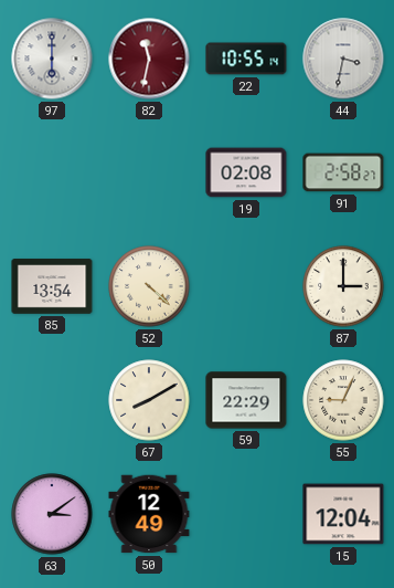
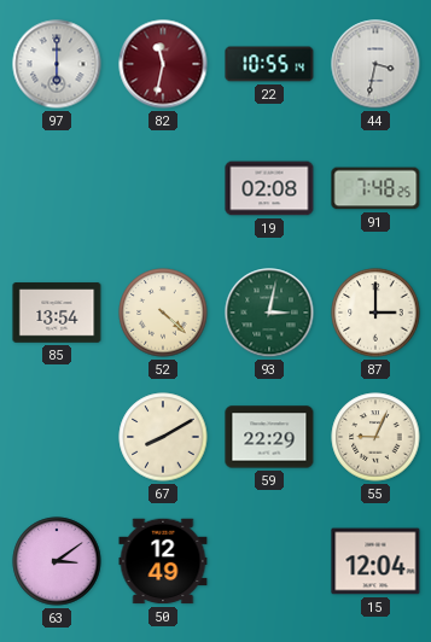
91: 2:58 -> 7:48
93: none -> 3:02
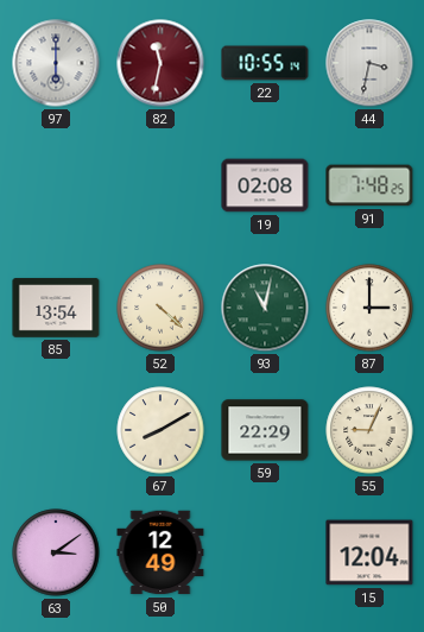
93: 3:02 -> 11:02
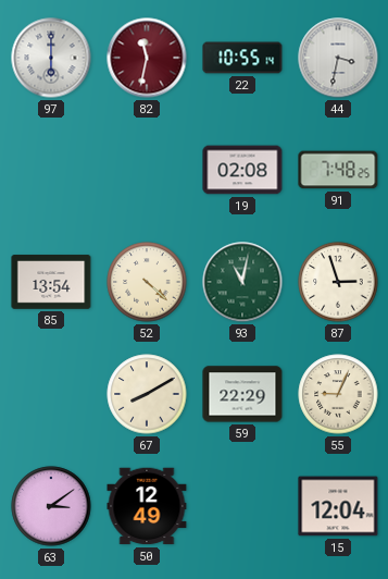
87: 3:00 -> 2:57
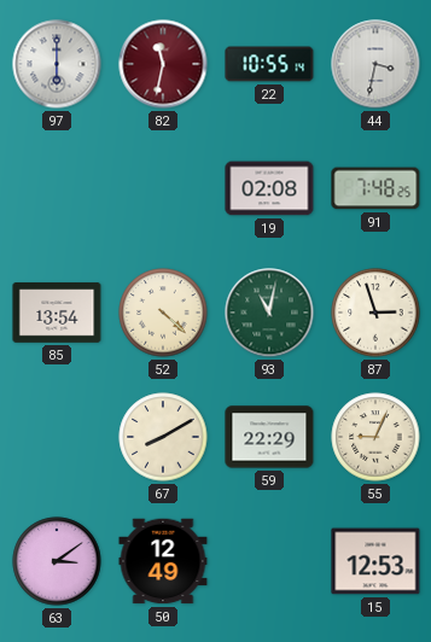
15: 12:04 -> 12:53
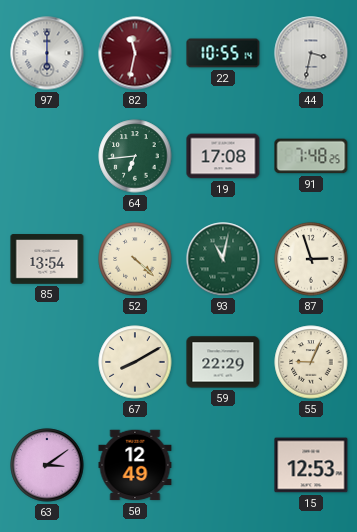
64: none -> 6:44
19: 02:08 -> 17:08
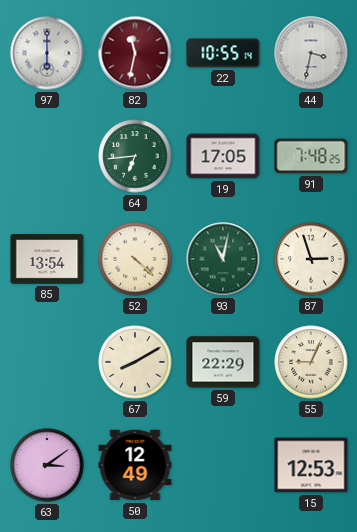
19: 17:08 -> 17:05
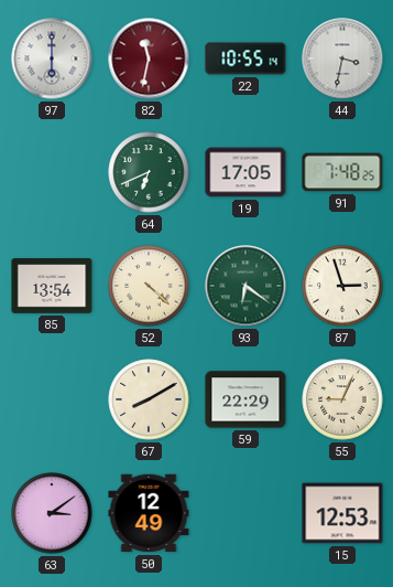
64: 6:44 -> 6:41
93: 11:02 -> 6:21
